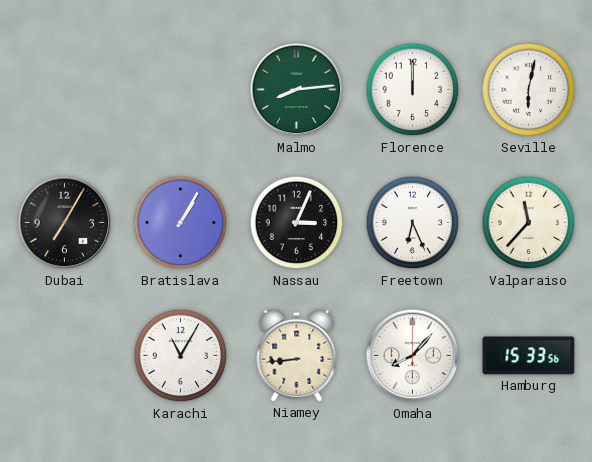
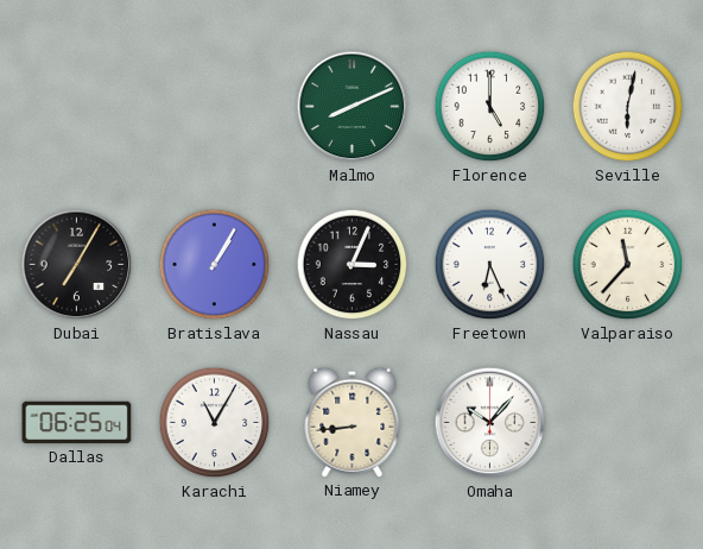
Malmo: 8:14 -> 8:11
Florence: 12:00 -> 5:00
Dallas: none -> 06:25
Omaha: 8:07 -> 10:07
Hamburg: 15:33 -> none
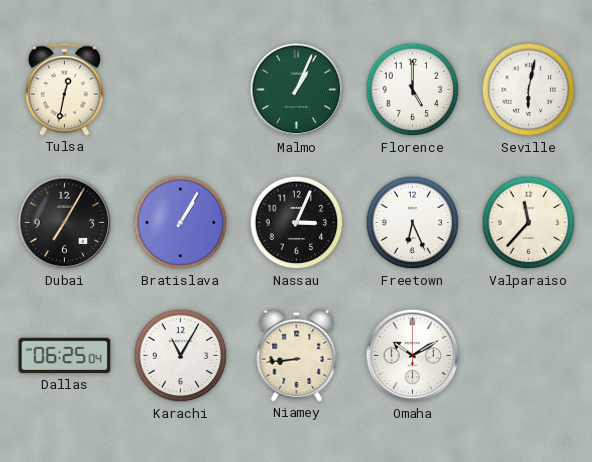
Tulsa: none -> 12:32
Malmo: 8:11 -> 1:04
Omaha: 10:07 -> 10:10
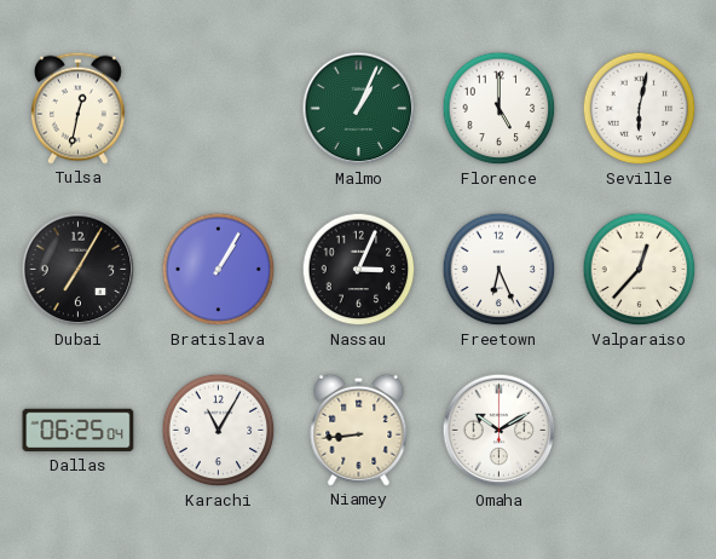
Valparaiso: 11:37 -> 12:37
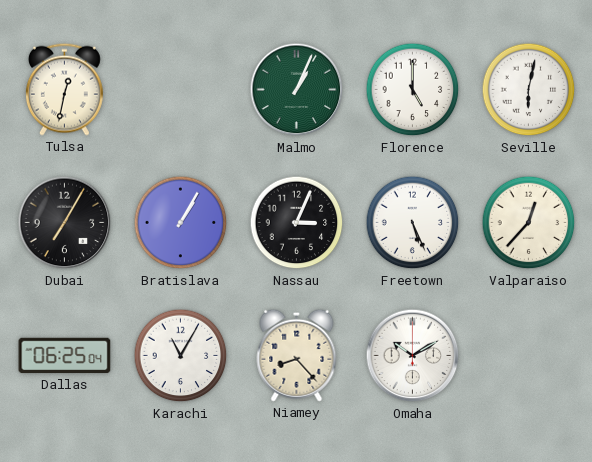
Freetown: 6:26 -> 5:26
Niamey: 8:44 -> 8:23
